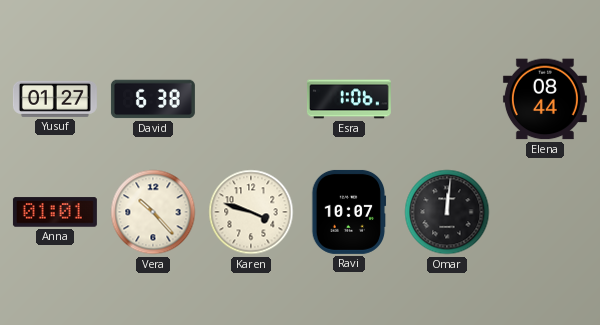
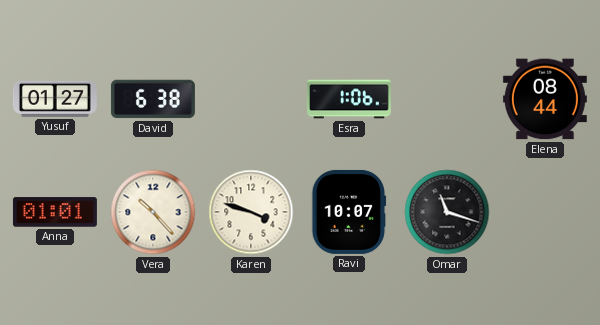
Omar: 12:01 -> 11:18
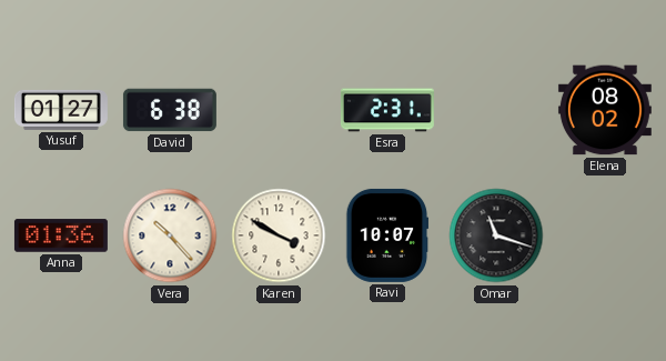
Esra: 1:06 -> 2:31
Elena: 08:44 -> 08:02
Anna: 01:01 -> 01:36
Karen: 3:48 -> 3:50
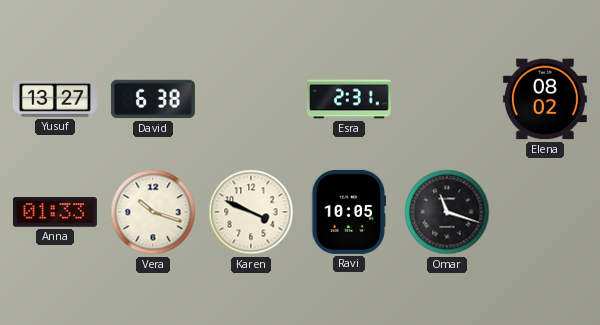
Yusuf: 01:27 -> 13:27
Anna: 01:36 -> 01:33
Vera: 10:23 -> 10:18
Karen: 3:50 -> 3:49
Ravi: 10:07 -> 10:05
